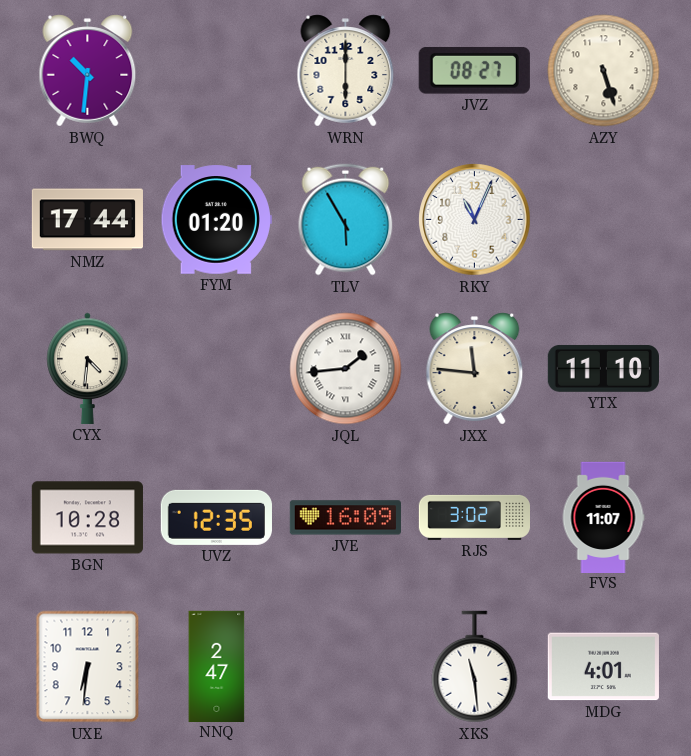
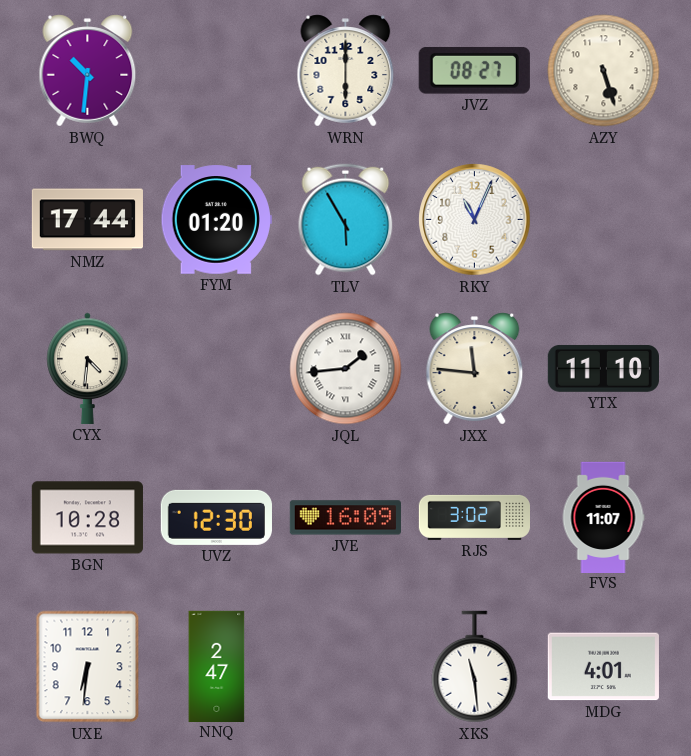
UVZ: 12:35 -> 12:30
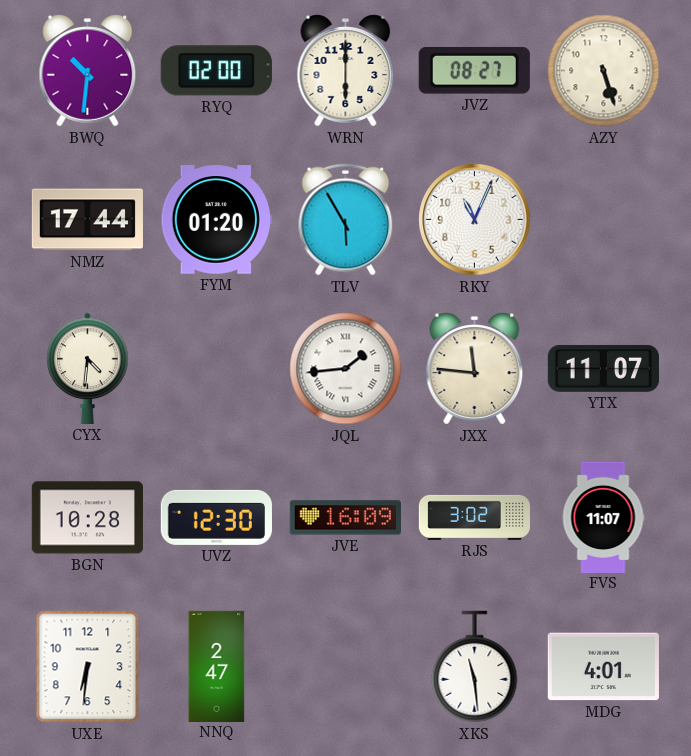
RYQ: none -> 02:00
YTX: 11:10 -> 11:07
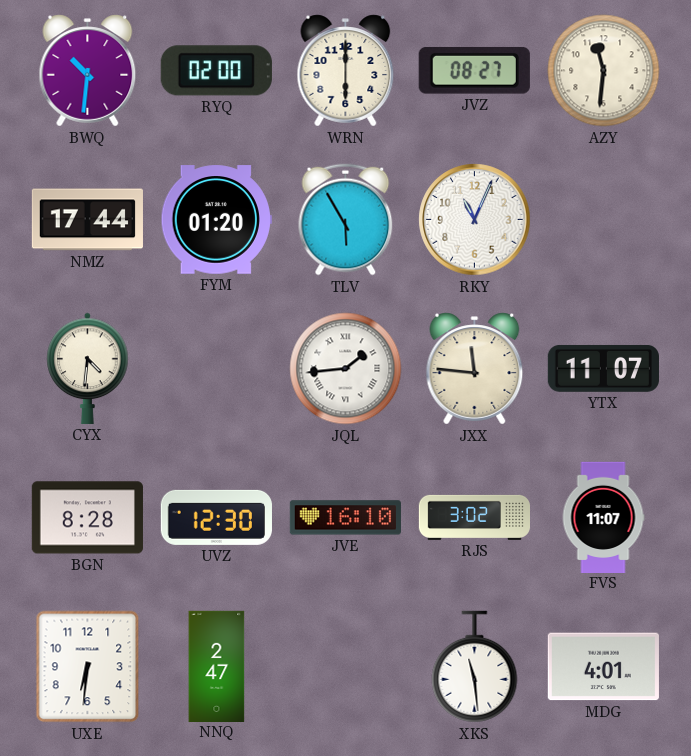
AZY: 5:27 -> 11:31
BGN: 10:28 -> 8:28
JVE: 16:09 -> 16:10
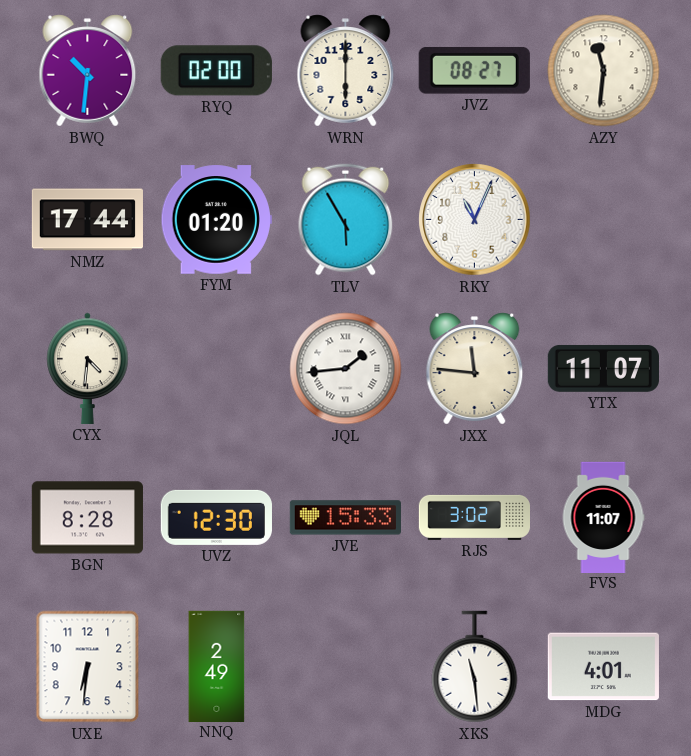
JVE: 16:10 -> 15:33
NNQ: 2:47 -> 2:49
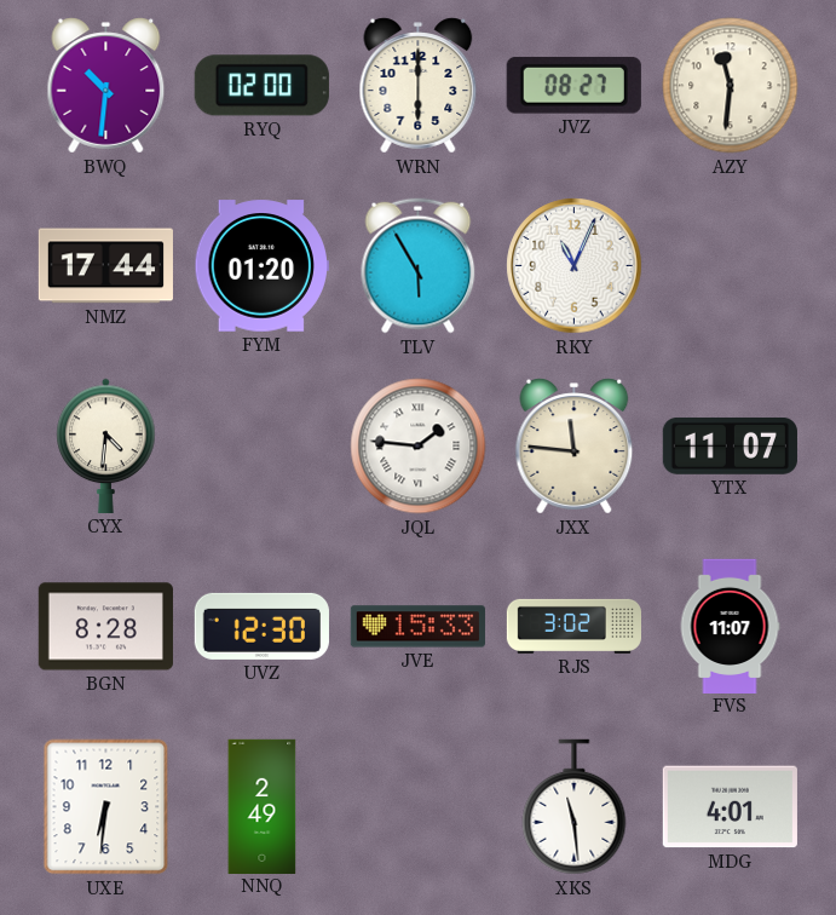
JQL: 1:44 -> 1:46
